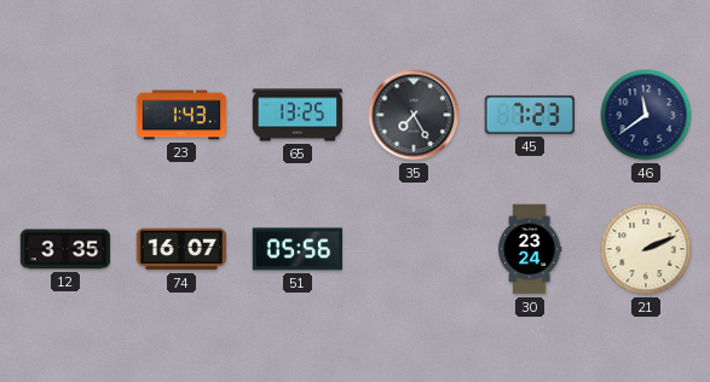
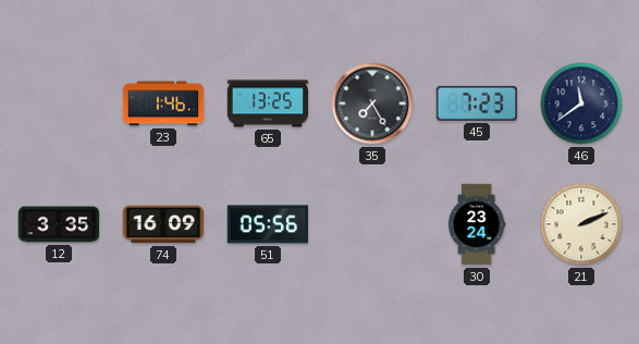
23: 1:43 -> 1:46
74: 16:07 -> 16:09
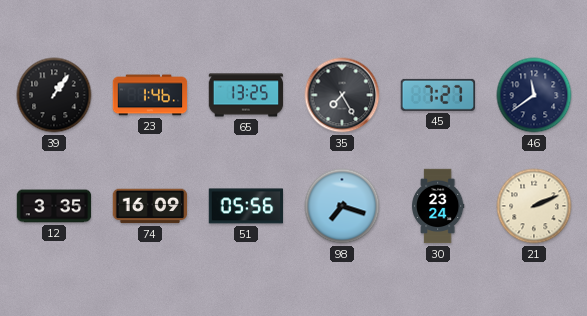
39: none -> 1:06
45: 7:23 -> 7:27
98: none -> 7:18
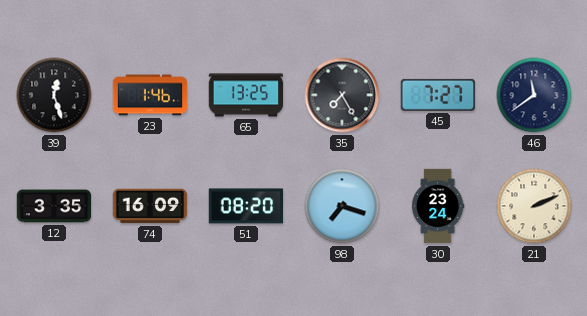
39: 1:06 -> 12:27
51: 05:56 -> 08:20
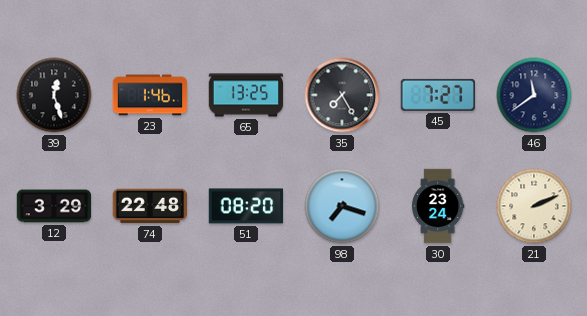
12: 3:35 -> 3:29
74: 16:09 -> 22:48
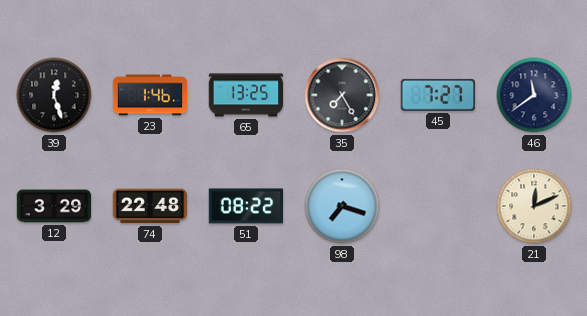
51: 08:20 -> 08:22
30: 23:24 -> none
21: 2:11 -> 12:11
